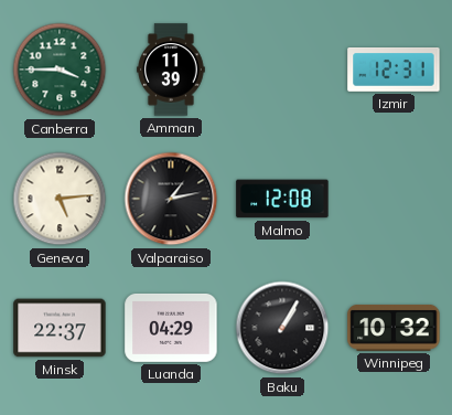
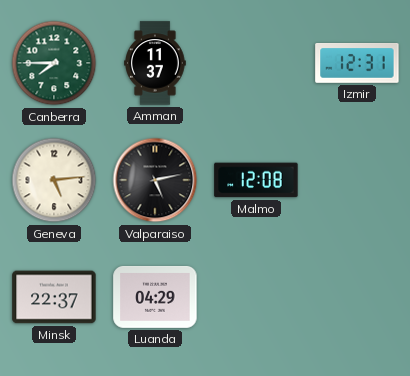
Canberra: 3:45 -> 7:45
Amman: 11:39 -> 11:37
Valparaiso: 1:13 -> 5:13
Baku: 1:05 -> none
Winnipeg: 10:32 -> none
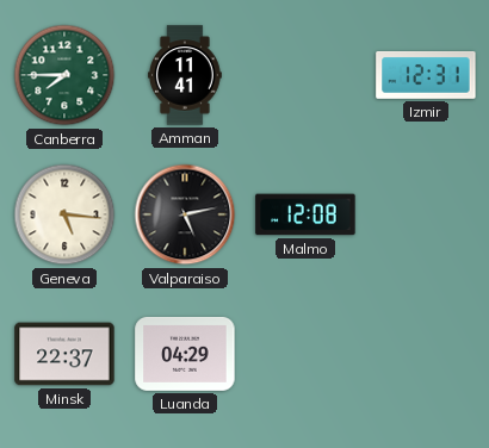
Amman: 11:37 -> 11:41
Geneva: 5:14 -> 5:16
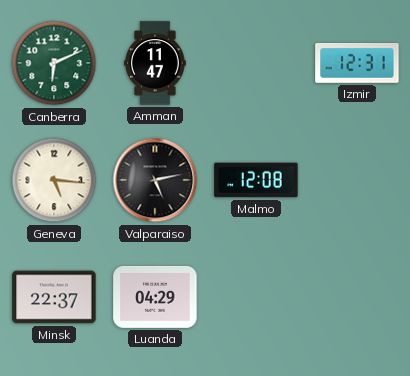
Canberra: 7:45 -> 6:11
Amman: 11:41 -> 11:47
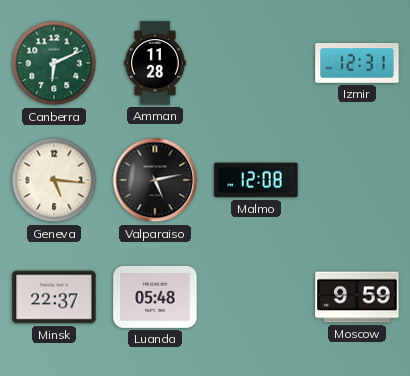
Amman: 11:47 -> 11:28
Luanda: 04:29 -> 05:48
Moscow: none -> 9:59
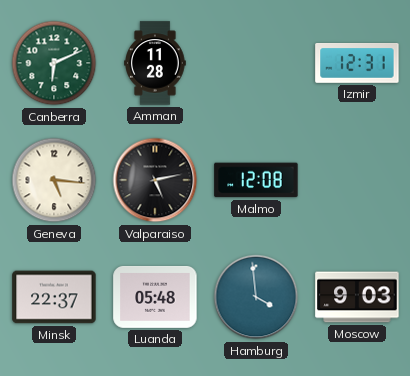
Hamburg: none -> 3:59
Moscow: 9:59 -> 9:03
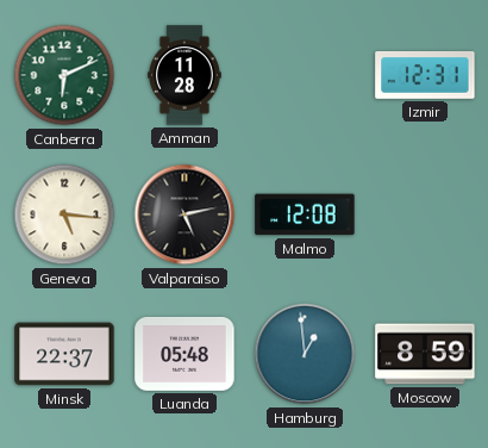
Hamburg: 3:59 -> 12:59
Moscow: 9:03 -> 8:59
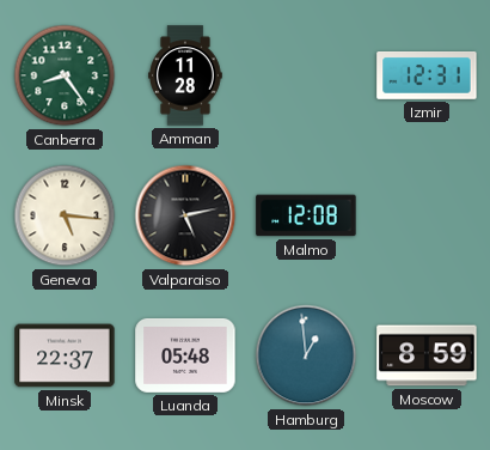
Canberra: 6:11 -> 8:24
